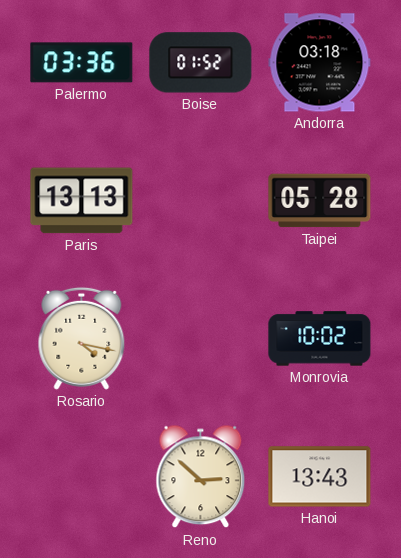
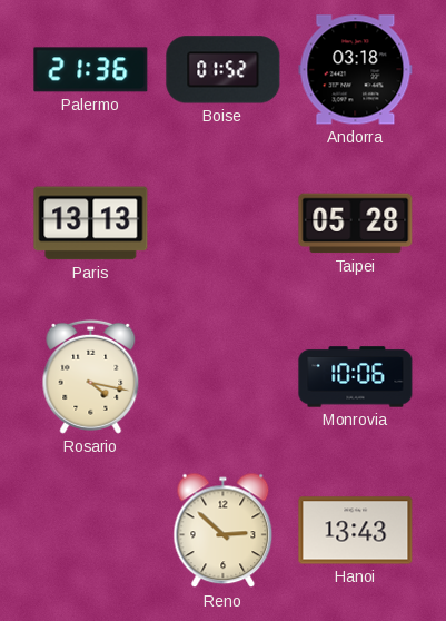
Palermo: 03:36 -> 21:36
Monrovia: 10:02 -> 10:06
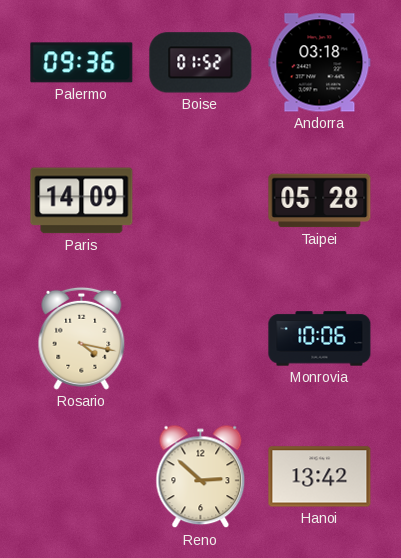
Palermo: 21:36 -> 09:36
Paris: 13:13 -> 14:09
Hanoi: 13:43 -> 13:42
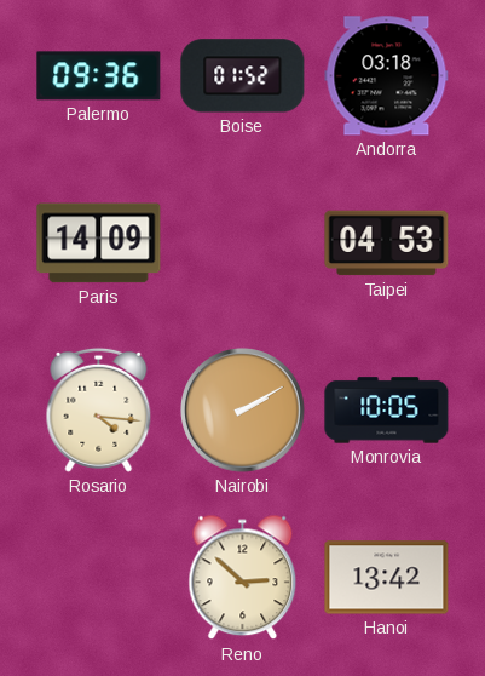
Taipei: 05:28 -> 04:53
Rosario: 4:17 -> 4:16
Nairobi: none -> 2:10
Monrovia: 10:06 -> 10:05
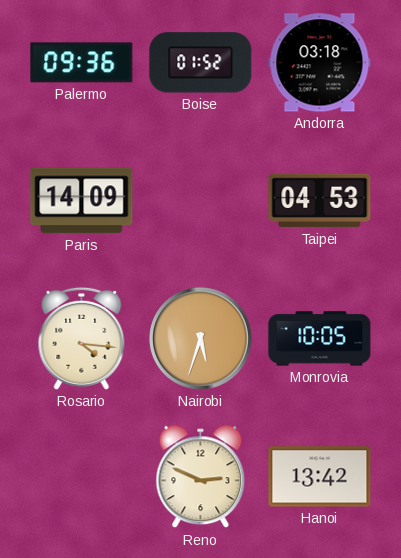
Nairobi: 2:10 -> 5:33
Reno: 2:52 -> 2:49
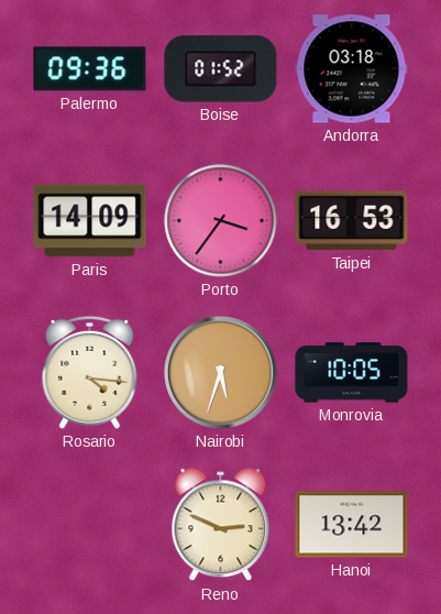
Porto: none -> 3:36
Taipei: 04:53 -> 16:53
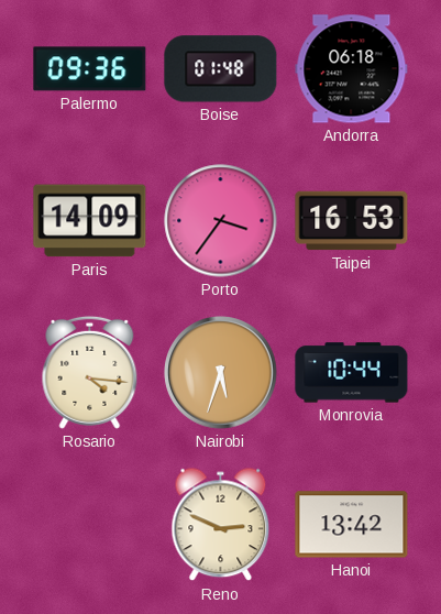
Boise: 01:52 -> 01:48
Andorra: 03:18 -> 06:18
Monrovia: 10:05 -> 10:44
